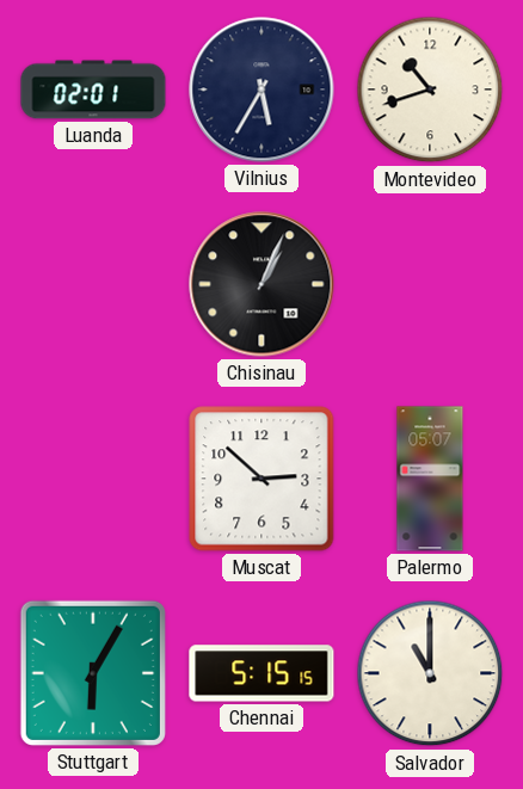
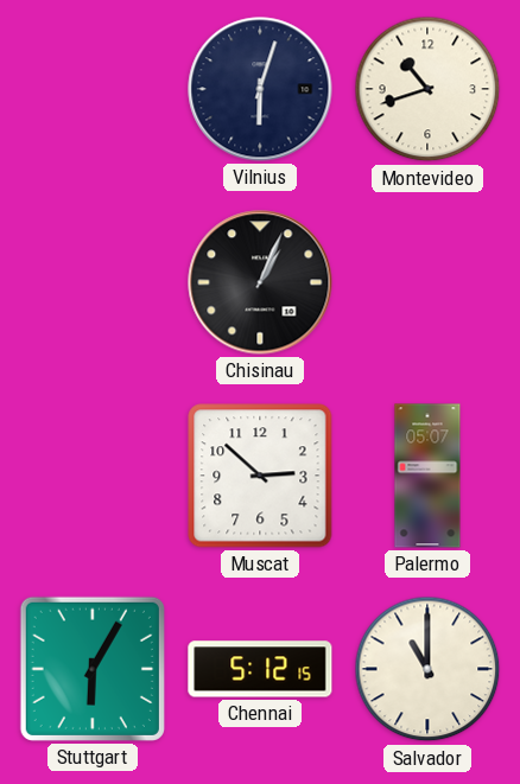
Luanda: 02:01 -> none
Vilnius: 5:35 -> 6:03
Chennai: 5:15 -> 5:12
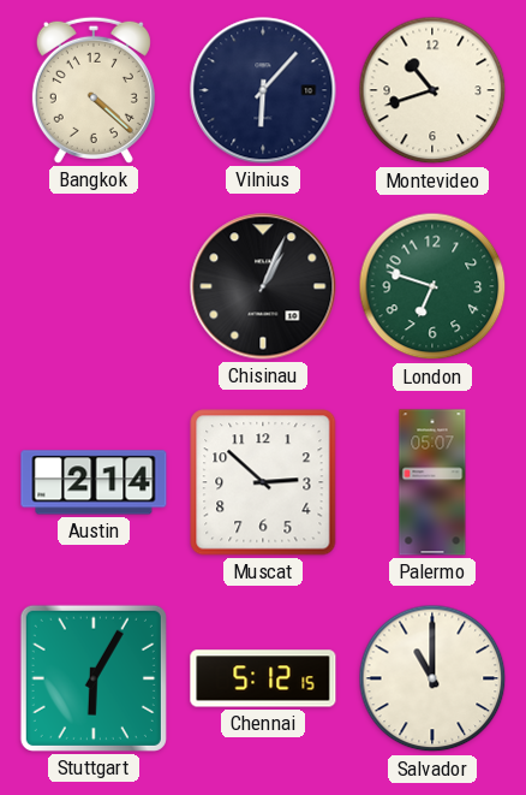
Bangkok: none -> 4:22
Vilnius: 6:03 -> 6:07
London: none -> 6:48
Austin: none -> 2:14
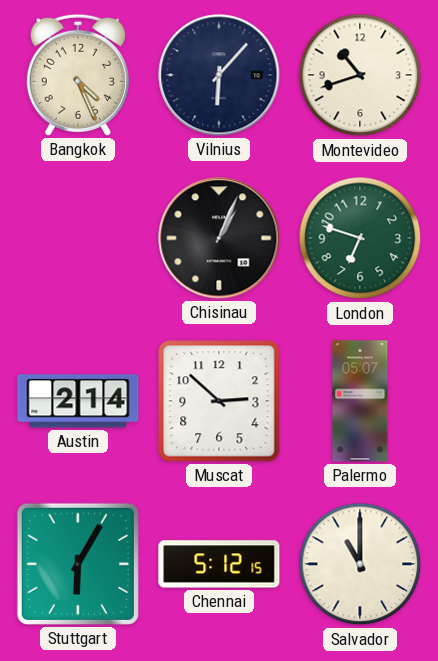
Bangkok: 4:22 -> 4:26
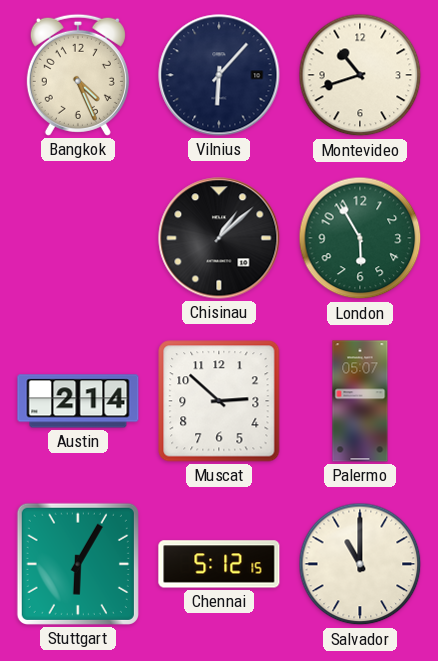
Chisinau: 1:04 -> 1:08
London: 6:48 -> 5:55
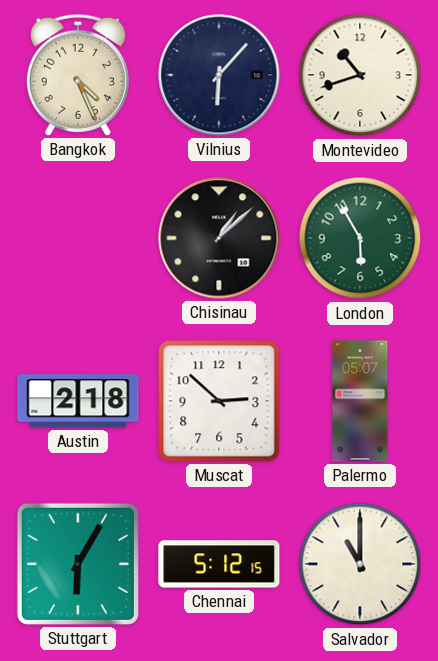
Austin: 2:14 -> 2:18
